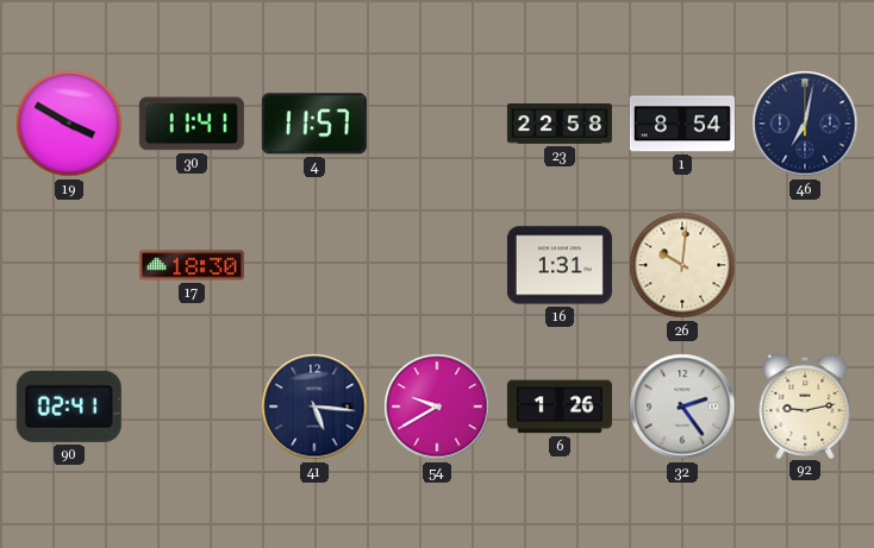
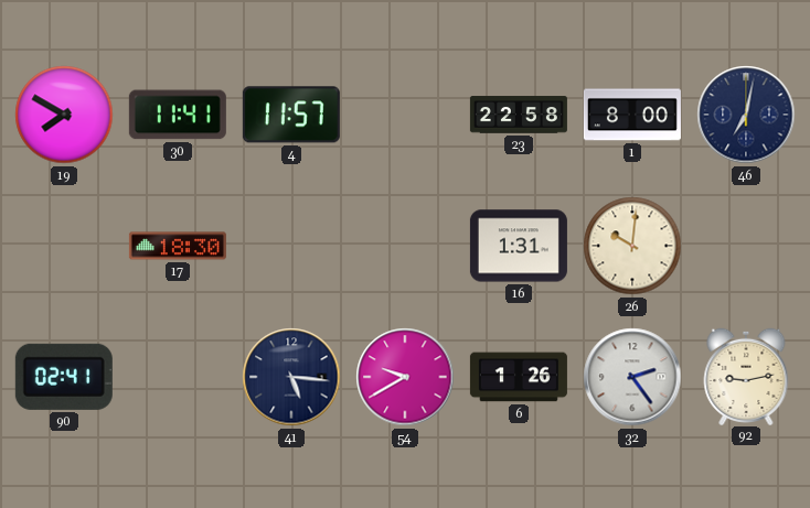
19: 3:50 -> 7:50
1: 8:54 -> 8:00
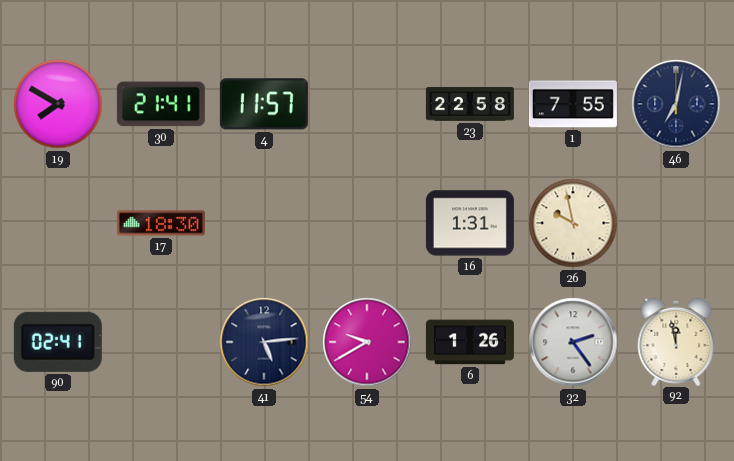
30: 11:41 -> 21:41
1: 8:00 -> 7:55
26: 10:01 -> 9:58
41: 5:16 -> 5:14
92: 9:13 -> 11:58
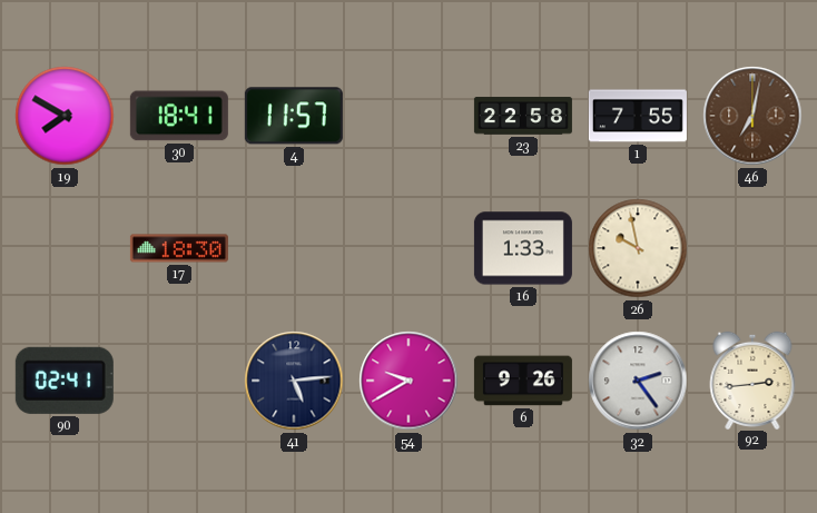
30: 21:41 -> 18:41
46 dial: navy -> brown
16: 1:31 -> 1:33
6: 1:26 -> 9:26
92: 11:58 -> 2:44
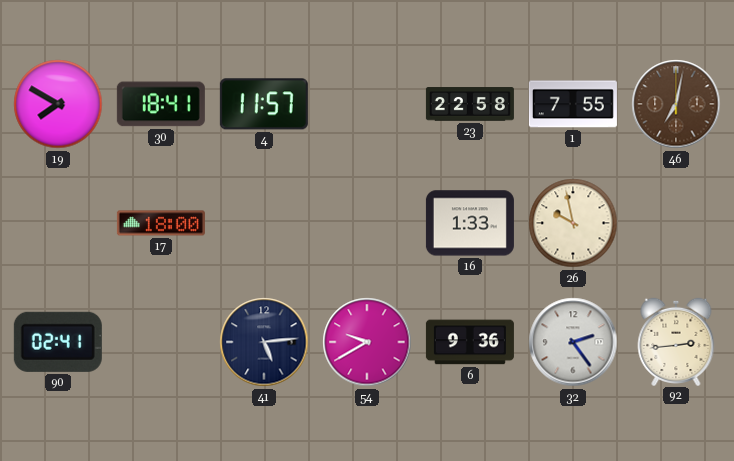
17: 18:30 -> 18:00
6: 9:26 -> 9:36
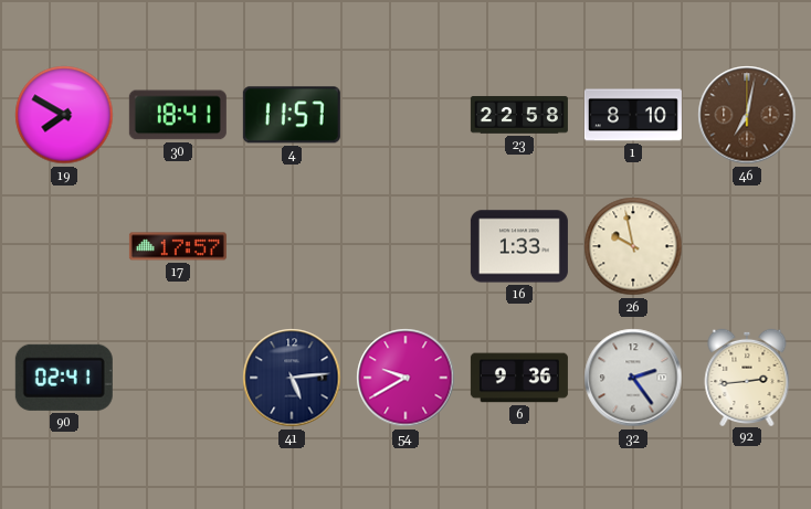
1: 7:55 -> 8:10
17: 18:00 -> 17:57
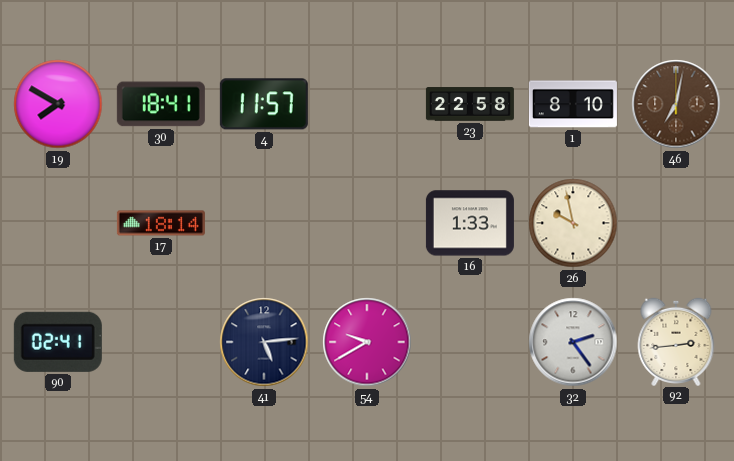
17: 17:57 -> 18:14
6: 9:36 -> none
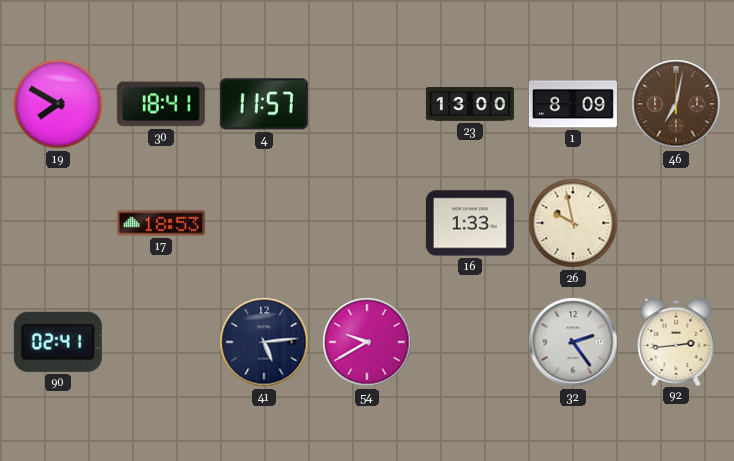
23: 22:58 -> 13:00
1: 8:10 -> 8:09
17: 18:14 -> 18:53
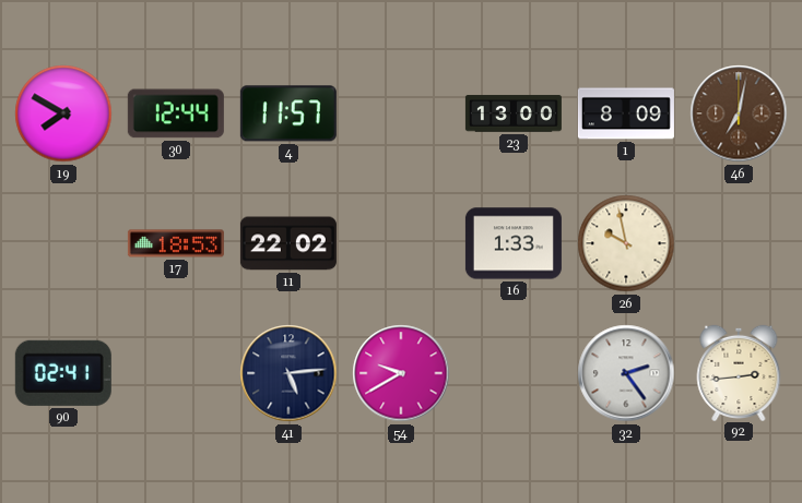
30: 18:41 -> 12:44
11: none -> 22:02
